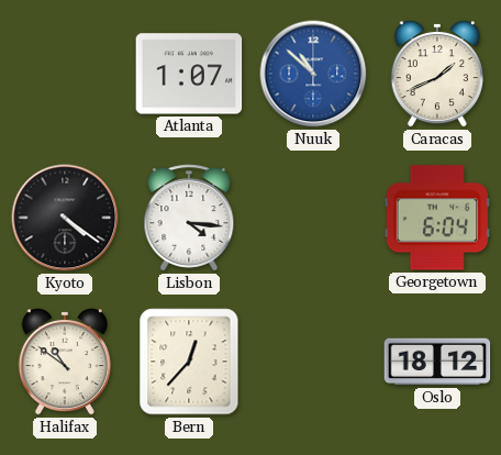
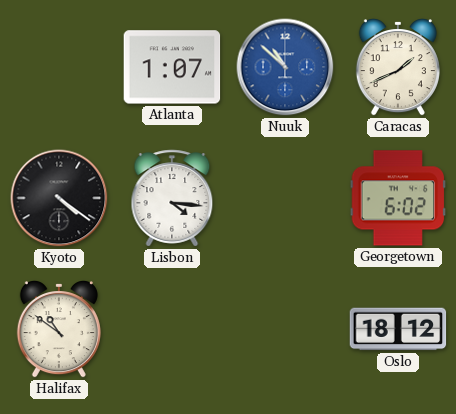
Georgetown: 6:04 -> 6:02
Bern: 12:37 -> none
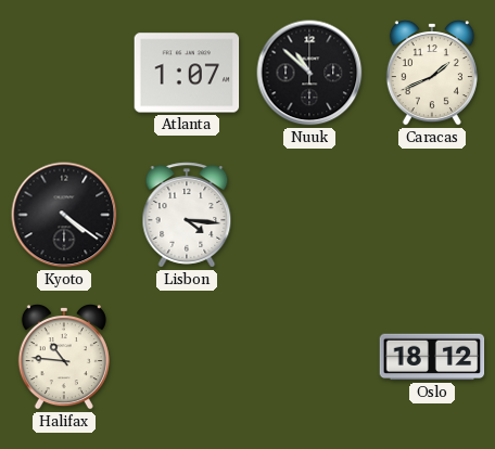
Nuuk dial: blue -> black
Georgetown: 6:02 -> none
Halifax: 10:51 -> 10:46
